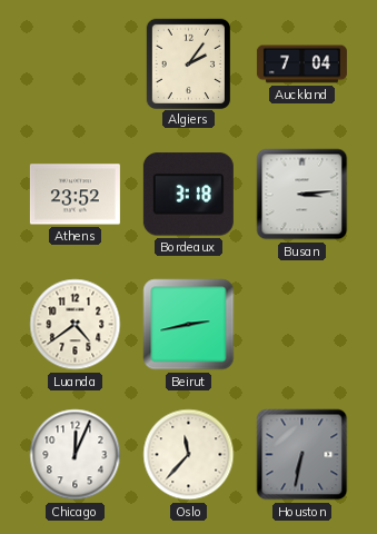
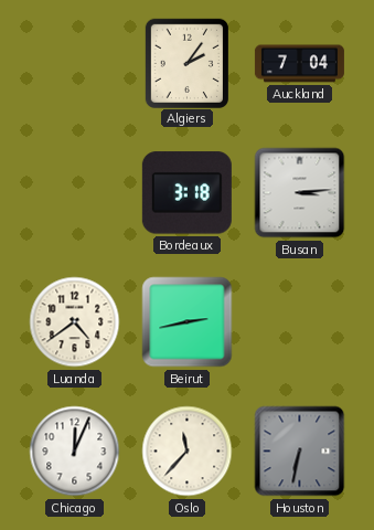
Athens: 23:52 -> none
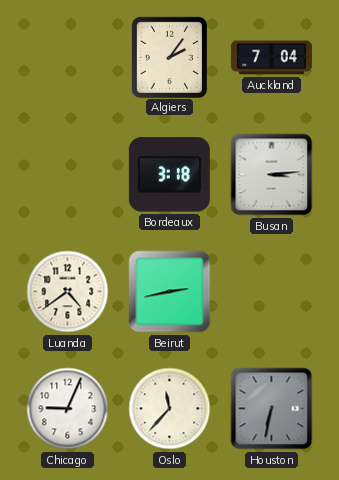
Chicago: 12:04 -> 9:04
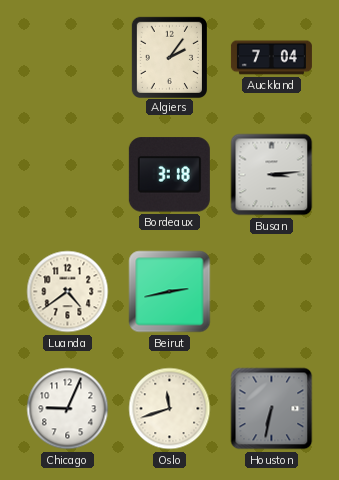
Oslo: 11:37 -> 11:42
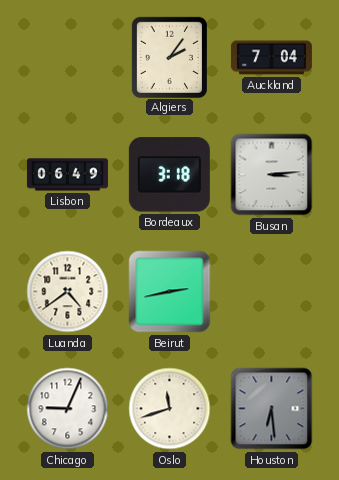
Lisbon: none -> 06:49
Houston: 6:32 -> 6:29
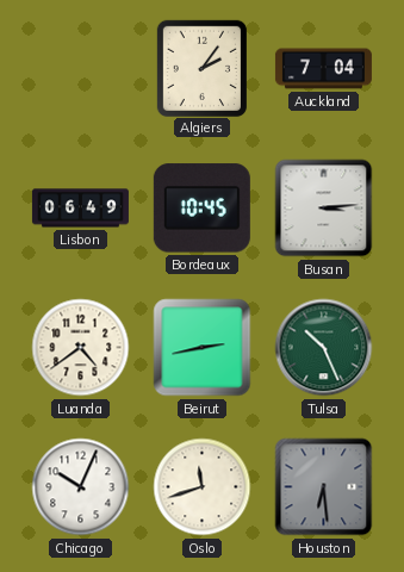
Bordeaux: 3:18 -> 10:45
Tulsa: none -> 10:26
Chicago: 9:04 -> 10:04
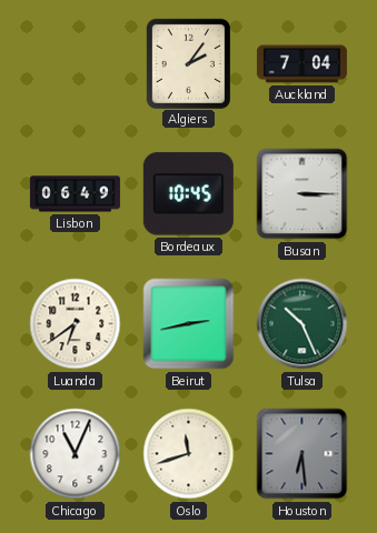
Busan: 3:14 -> 3:15
Luanda: 4:39 -> 6:39
Chicago: 10:04 -> 11:04
